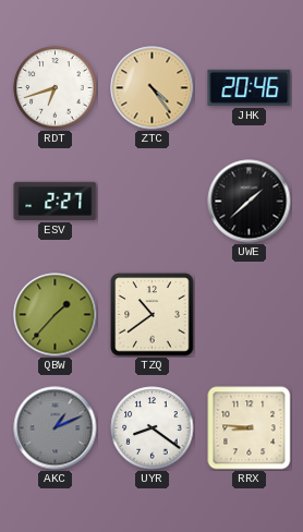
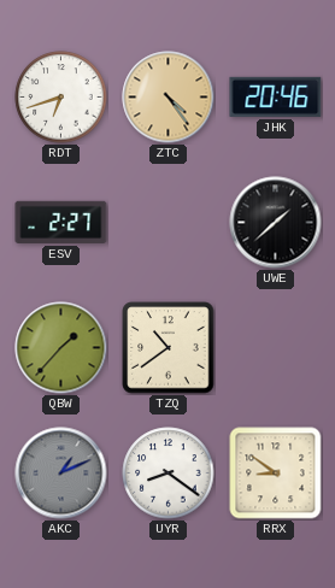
RRX: 8:46 -> 8:51
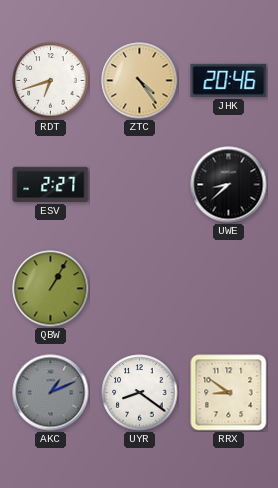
UWE: 1:38 -> 8:38
QBW: 1:37 -> 1:05
TZQ: 10:39 -> none
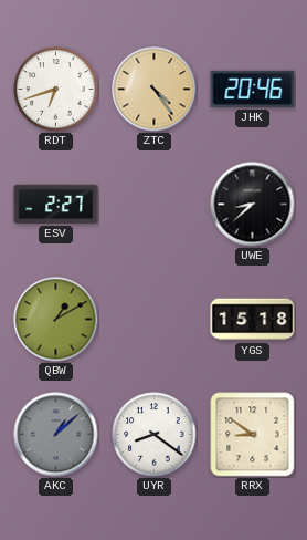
QBW: 1:05 -> 1:10
YGS: none -> 15:18
AKC: 1:11 -> 1:08
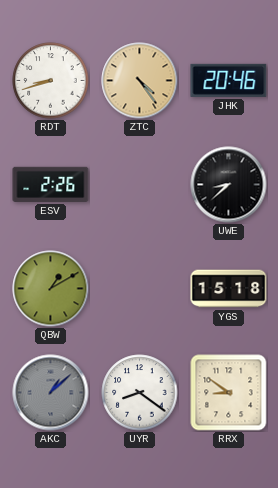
RDT: 6:42 -> 8:42
ESV: 2:27 -> 2:26
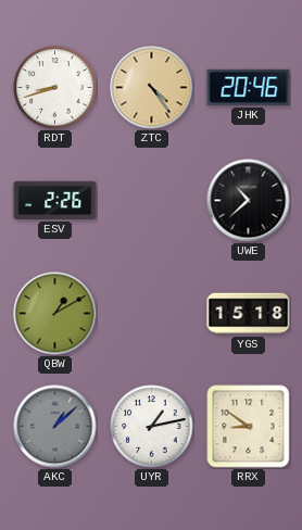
UWE: 8:38 -> 10:38
UYR: 8:21 -> 1:13
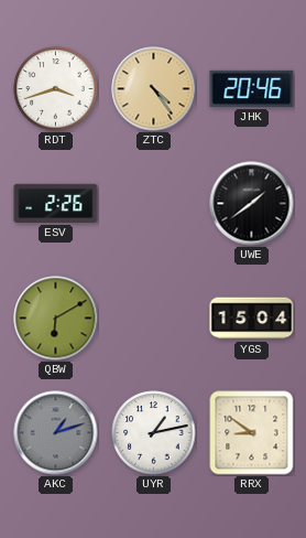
RDT: 8:42 -> 3:42
UWE: 10:38 -> 1:39
QBW: 1:10 -> 6:10
YGS: 15:18 -> 15:04
AKC: 1:08 -> 1:12
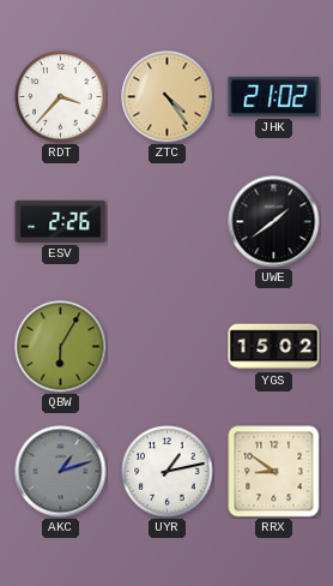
RDT: 3:42 -> 3:37
JHK: 20:46 -> 21:02
QBW: 6:10 -> 6:05
YGS: 15:04 -> 15:02
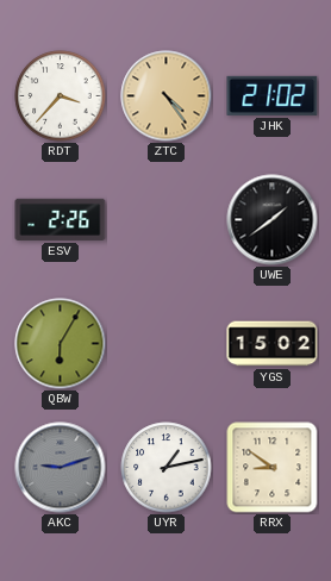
AKC: 1:12 -> 9:12
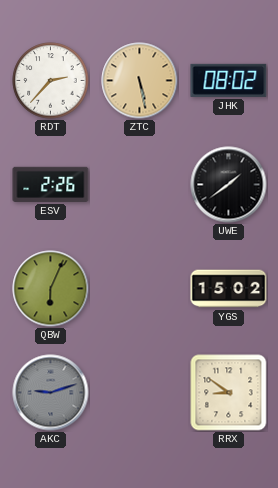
RDT: 3:37 -> 2:37
ZTC: 4:24 -> 5:28
JHK: 21:02 -> 08:02
QBW: 6:05 -> 6:04
UYR: 1:13 -> none
